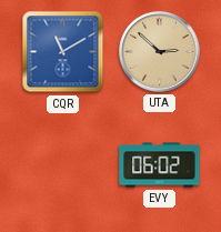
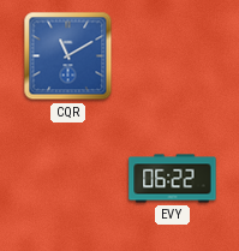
UTA: 2:52 -> none
EVY: 06:02 -> 06:22
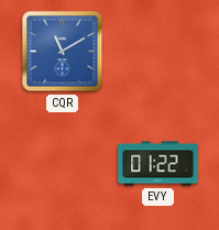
EVY: 06:22 -> 01:22
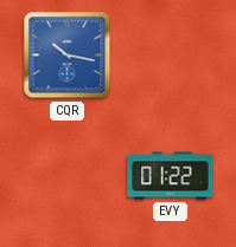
CQR: 11:10 -> 10:17
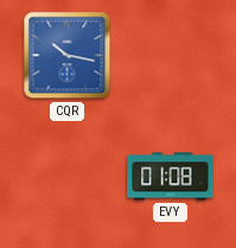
EVY: 01:22 -> 01:08
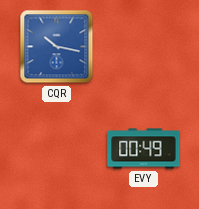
EVY: 01:08 -> 00:49
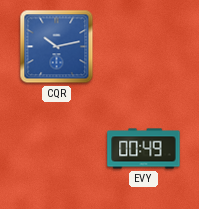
CQR: 10:17 -> 10:13
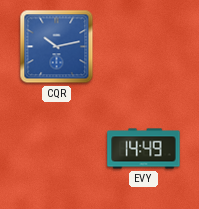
EVY: 00:49 -> 14:49
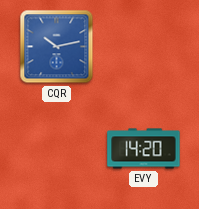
EVY: 14:49 -> 14:20
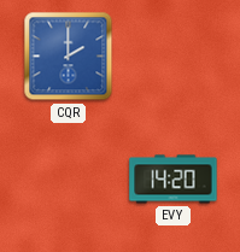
CQR: 10:13 -> 2:00
